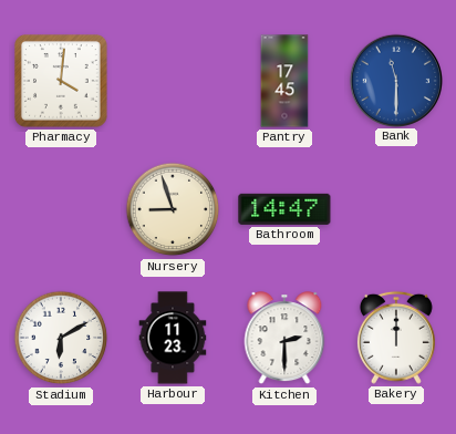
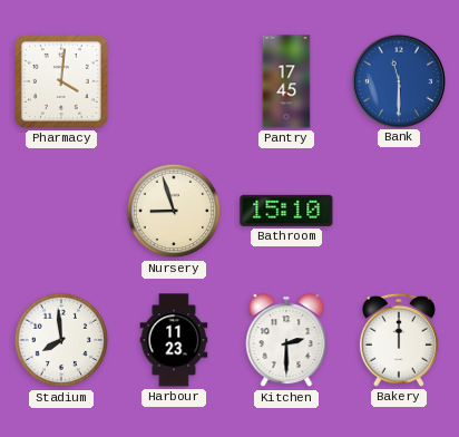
Bathroom: 14:47 -> 15:10
Stadium: 6:10 -> 7:59
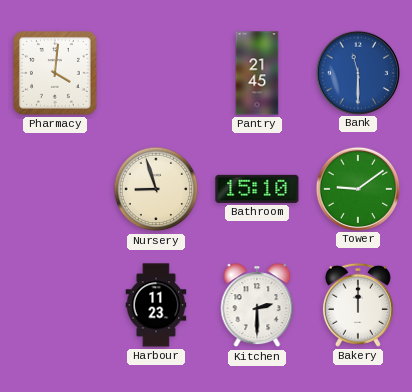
Pantry: 17:45 -> 21:45
Tower: none -> 9:09
Stadium: 7:59 -> none
